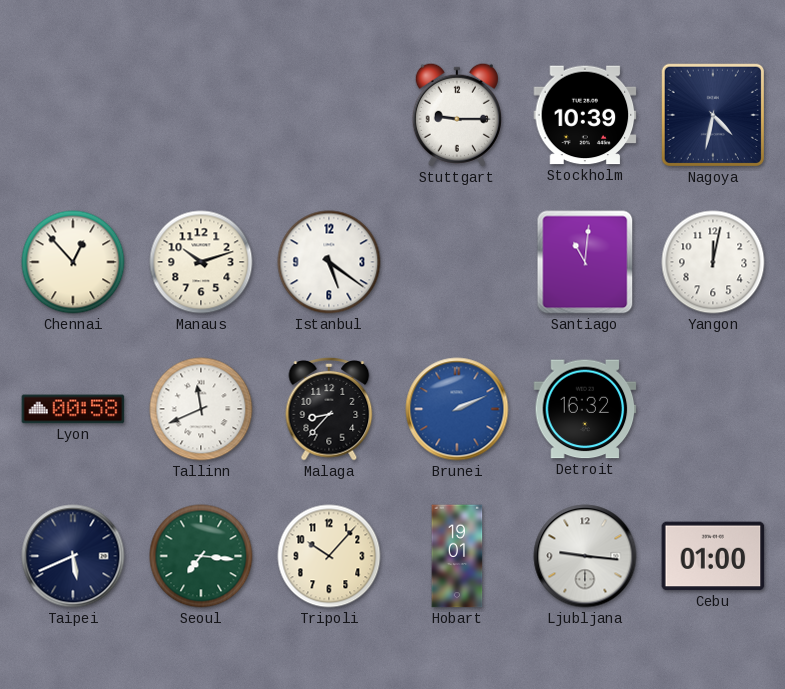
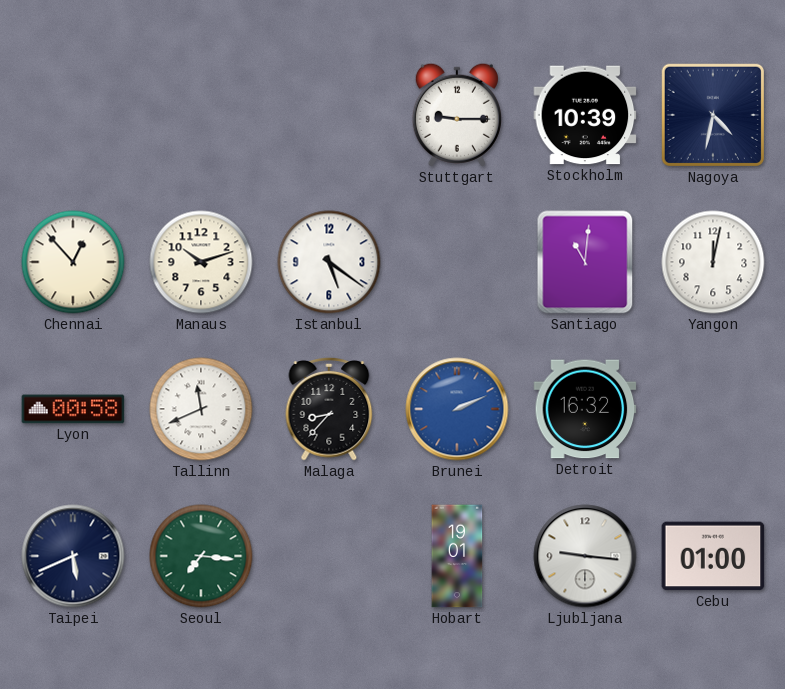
Tripoli: 10:07 -> none
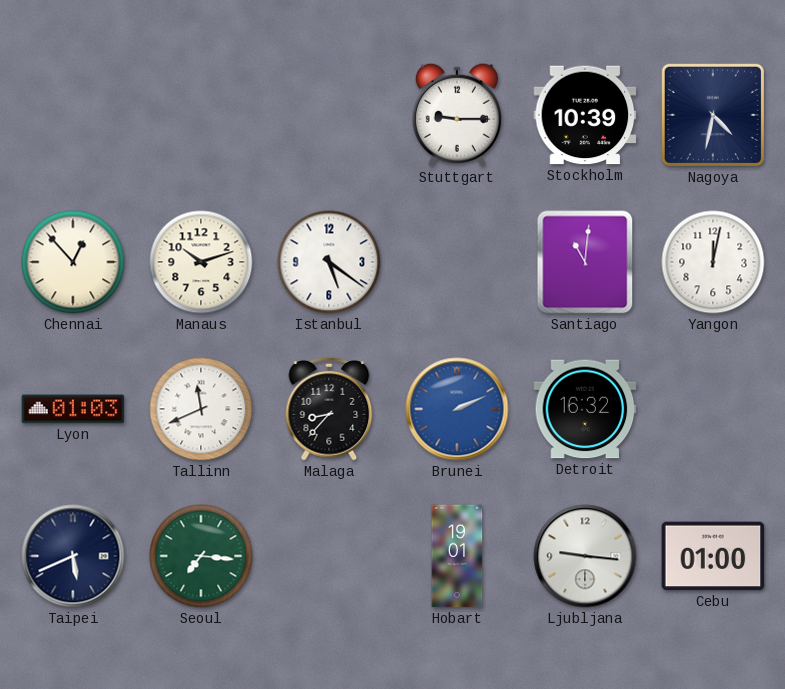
Lyon: 00:58 -> 01:03
